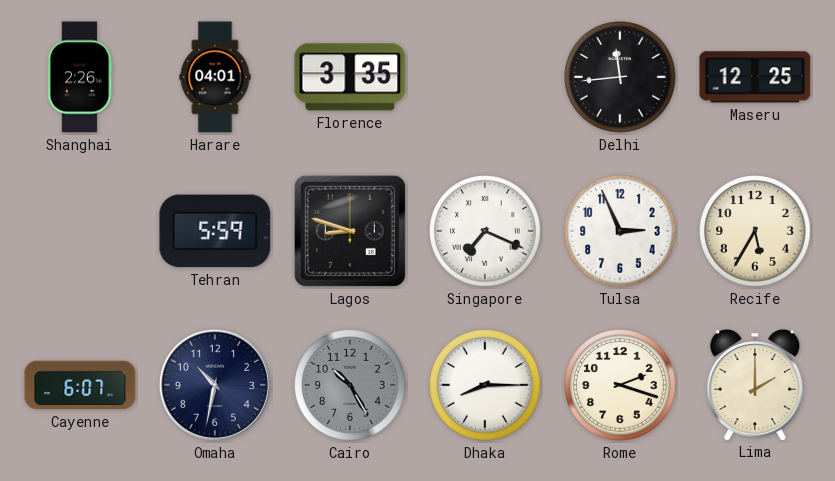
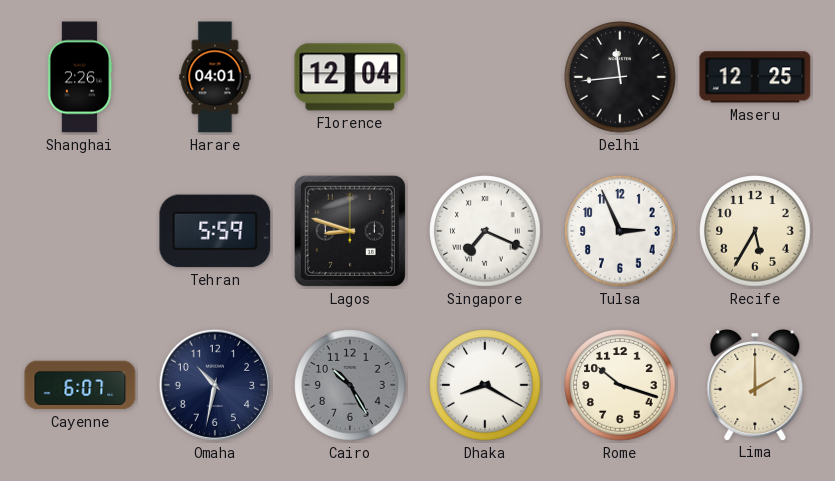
Florence: 3:35 -> 12:04
Dhaka: 8:15 -> 8:20
Rome: 2:18 -> 10:18
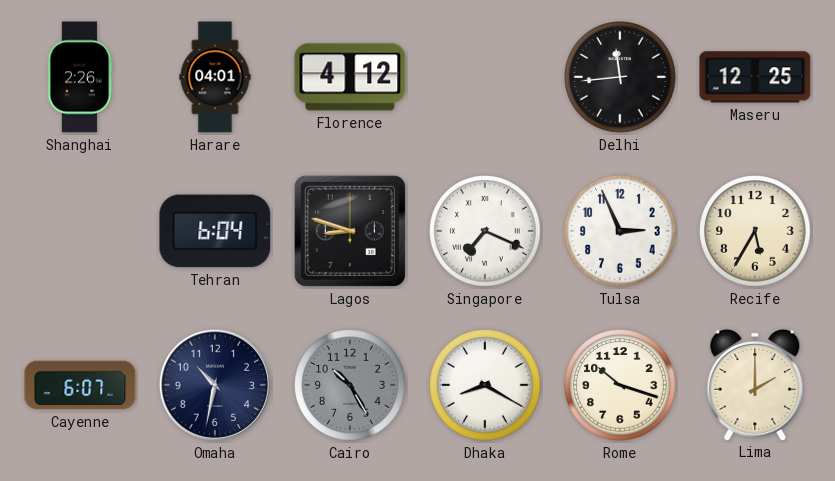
Florence: 12:04 -> 4:12
Tehran: 5:59 -> 6:04
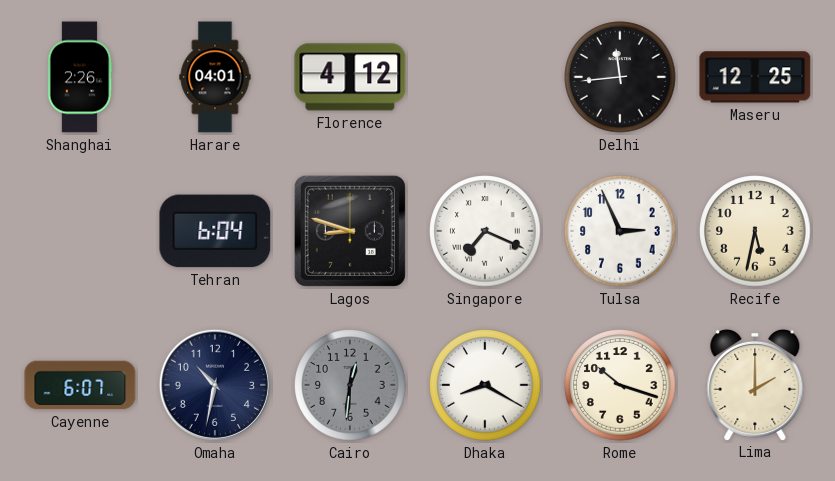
Recife: 5:35 -> 5:32
Cairo: 10:25 -> 12:31
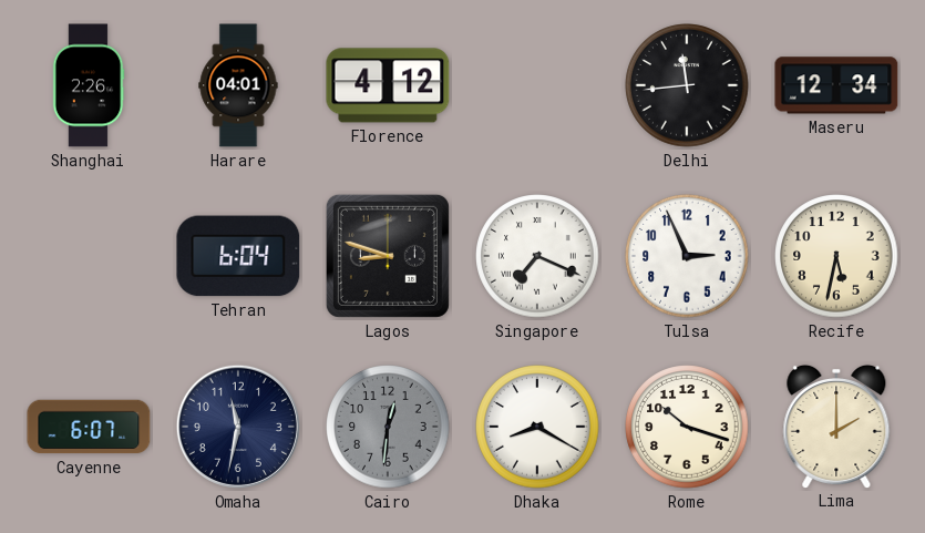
Maseru: 12:25 -> 12:34
Omaha: 10:32 -> 11:32
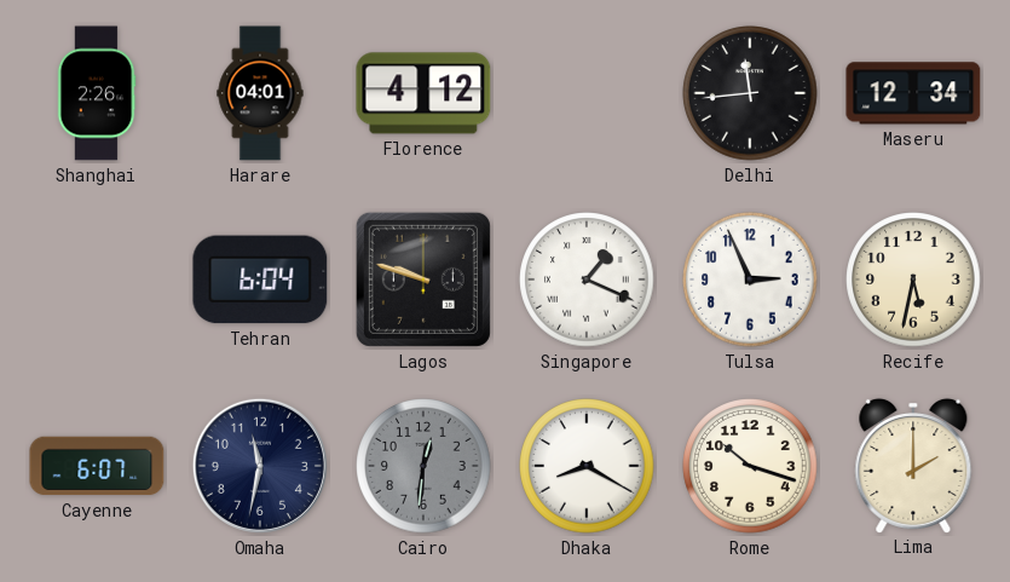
Lagos: 8:48 -> 9:48
Singapore: 7:19 -> 1:19
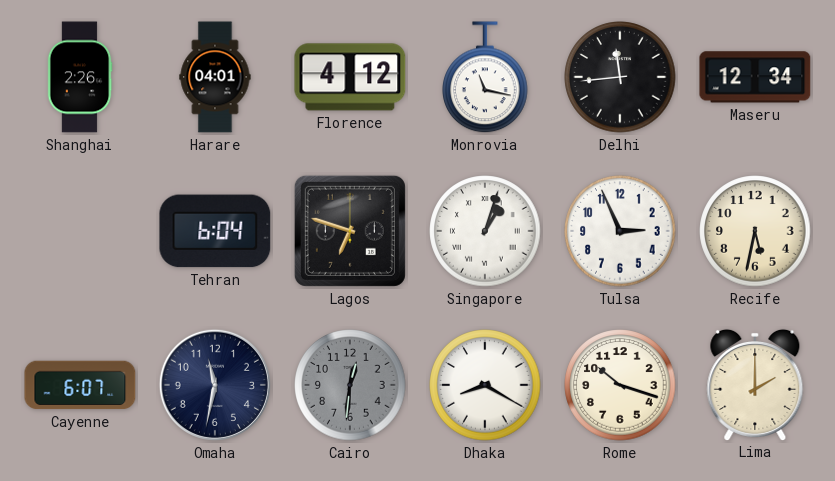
Monrovia: none -> 11:17
Lagos: 9:48 -> 6:48
Singapore: 1:19 -> 1:03
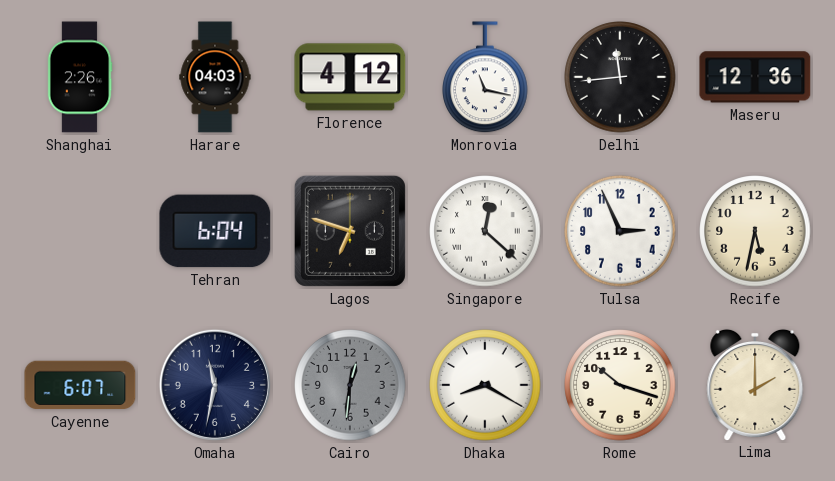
Harare: 04:01 -> 04:03
Maseru: 12:34 -> 12:36
Singapore: 1:03 -> 12:22
